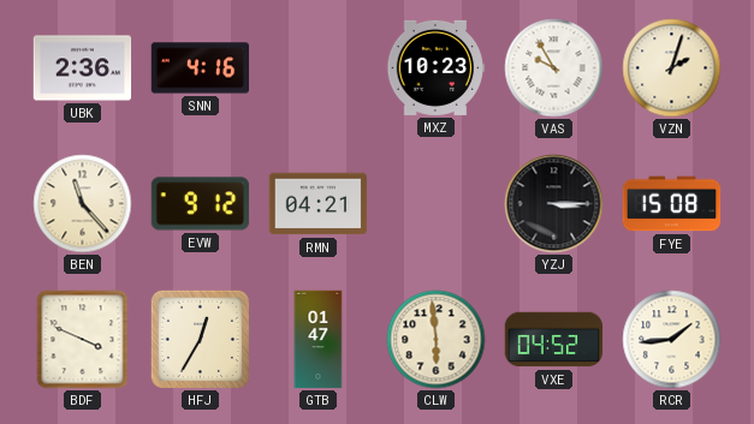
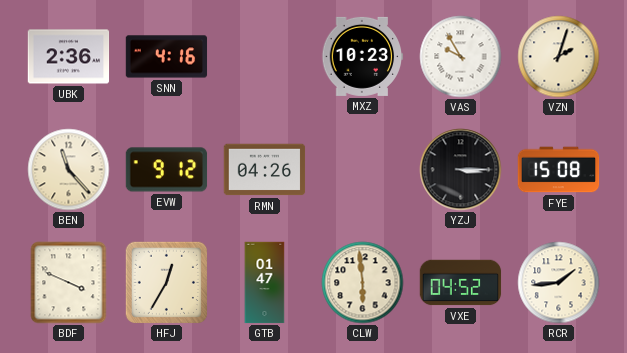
RMN: 04:21 -> 04:26
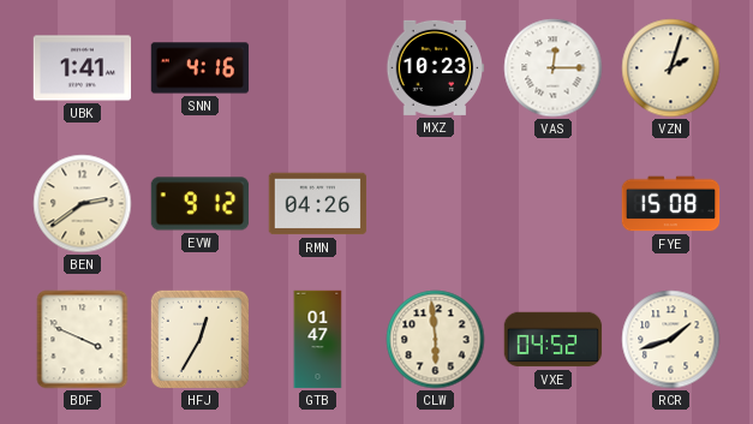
UBK: 2:36 -> 1:41
VAS: 9:55 -> 12:15
BEN: 11:23 -> 2:39
YZJ: 3:15 -> none
RCR: 1:44 -> 1:42
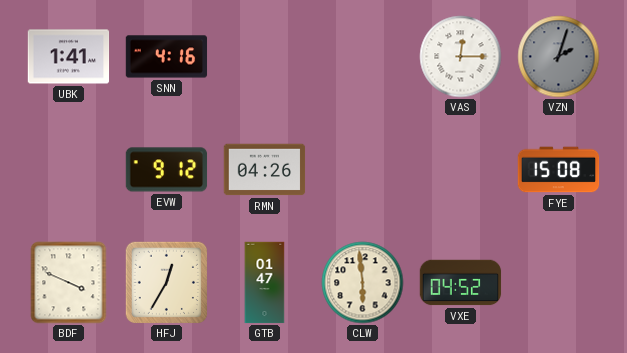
MXZ: 10:23 -> none
VZN dial: cream -> grey
BEN: 2:39 -> none
RCR: 1:42 -> none
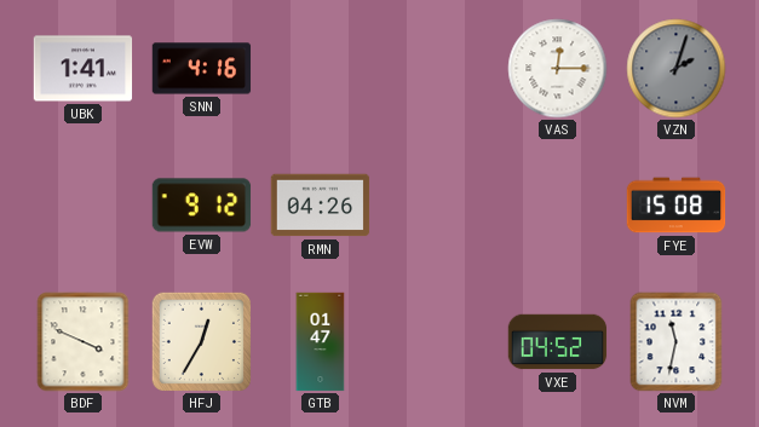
CLW: 5:59 -> none
NVM: none -> 11:32
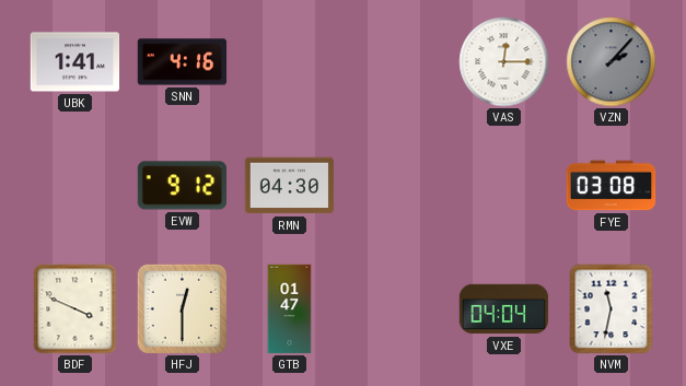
VZN: 2:03 -> 2:07
RMN: 04:26 -> 04:30
FYE: 15:08 -> 03:08
HFJ: 12:35 -> 12:30
VXE: 04:52 -> 04:04
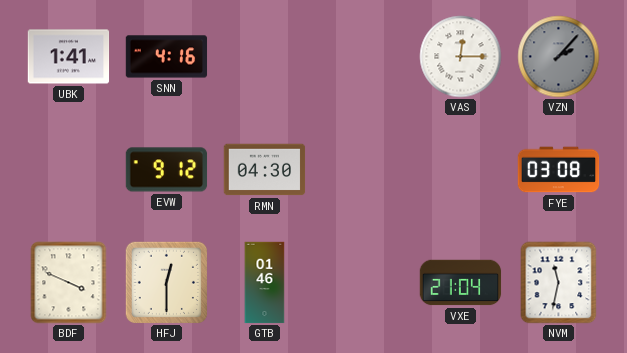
GTB: 01:47 -> 01:46
VXE: 04:04 -> 21:04
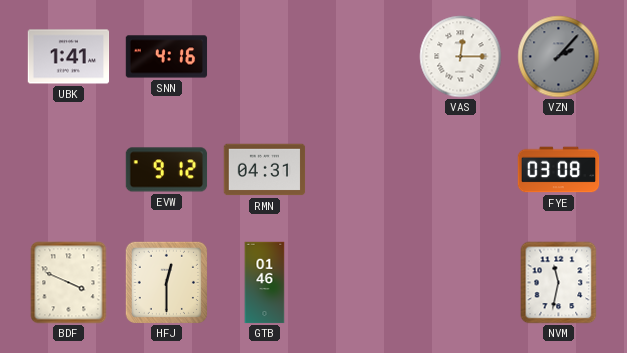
RMN: 04:30 -> 04:31
VXE: 21:04 -> none
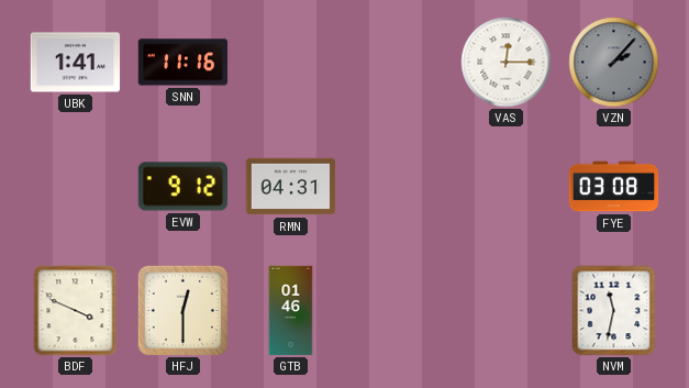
SNN: 4:16 -> 11:16
